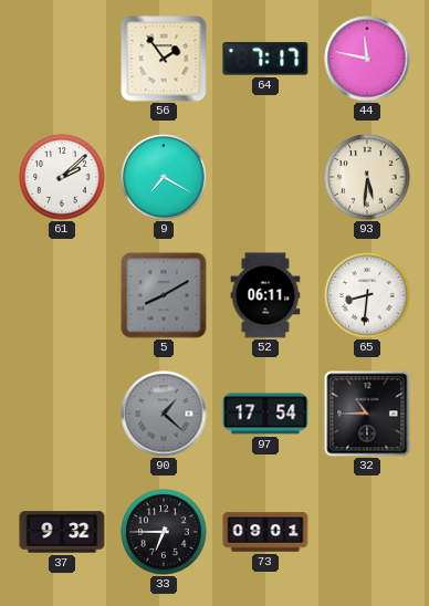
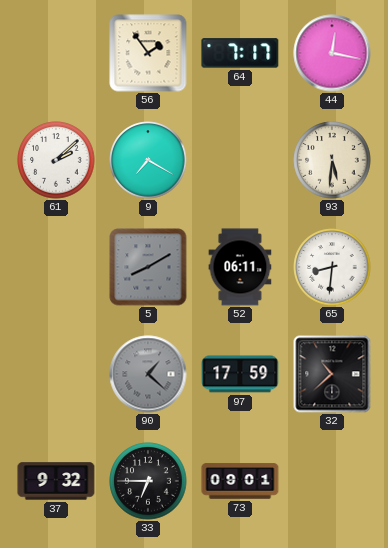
44: 11:47 -> 12:17
97: 17:54 -> 17:59
32: 10:45 -> 10:38
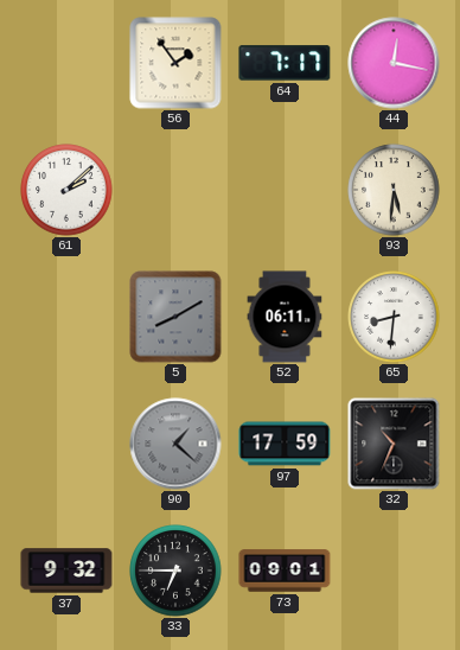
9: 7:20 -> none
32: 10:38 -> 10:34
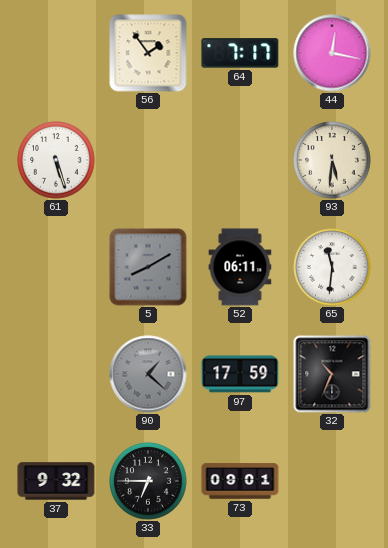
61: 2:08 -> 5:27
65: 8:31 -> 11:31
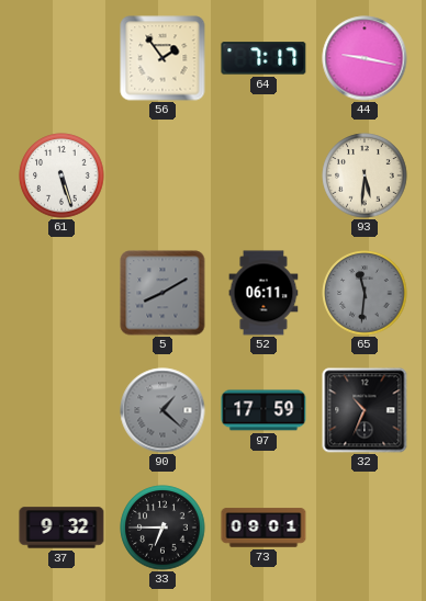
44: 12:17 -> 9:17
65 dial: white -> grey
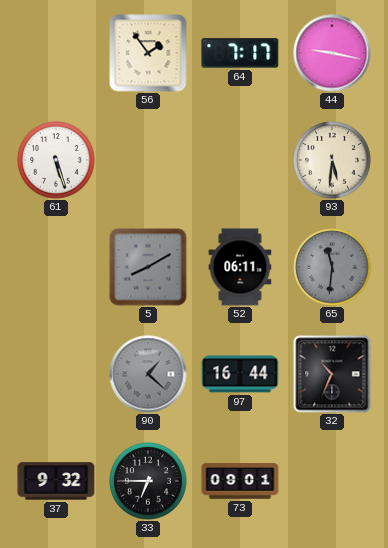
97: 17:59 -> 16:44
